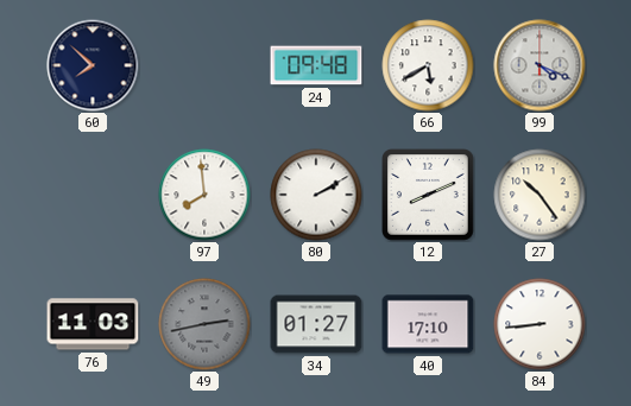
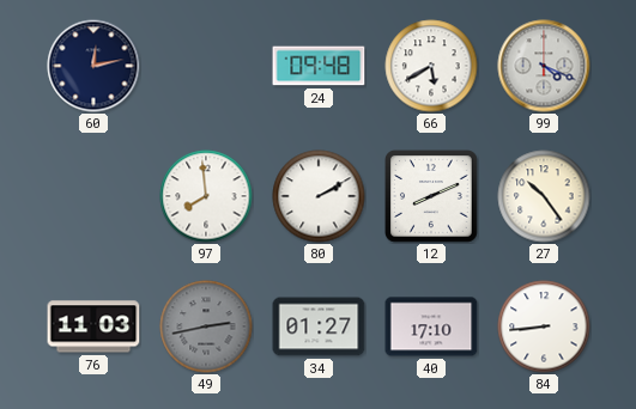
60: 7:52 -> 12:13
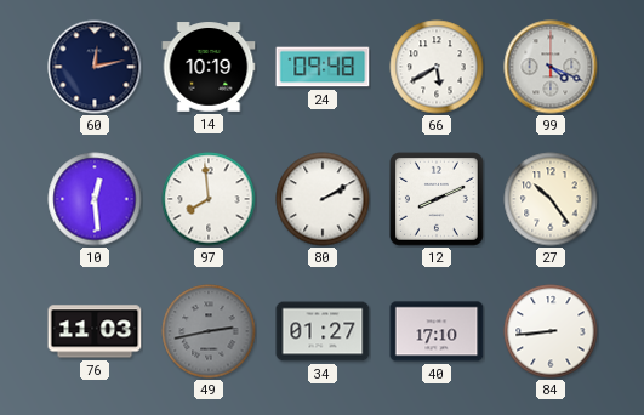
14: none -> 10:19
10: none -> 12:29
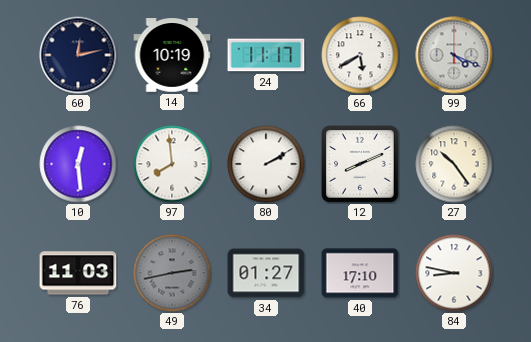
24: 09:48 -> 11:17
84: 8:44 -> 8:47
